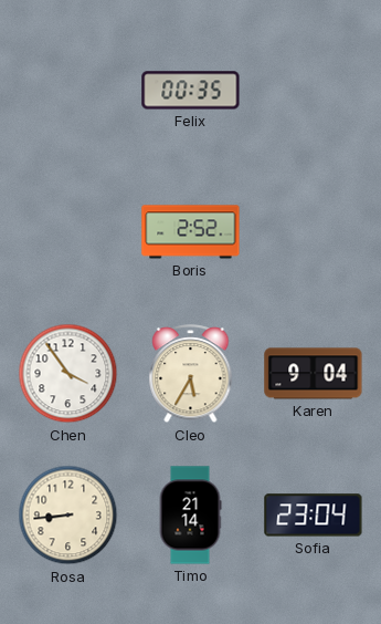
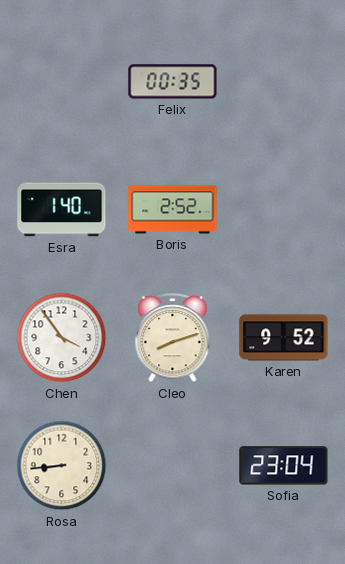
Esra: none -> 1:40
Cleo: 5:35 -> 8:12
Karen: 9:04 -> 9:52
Timo: 21:14 -> none
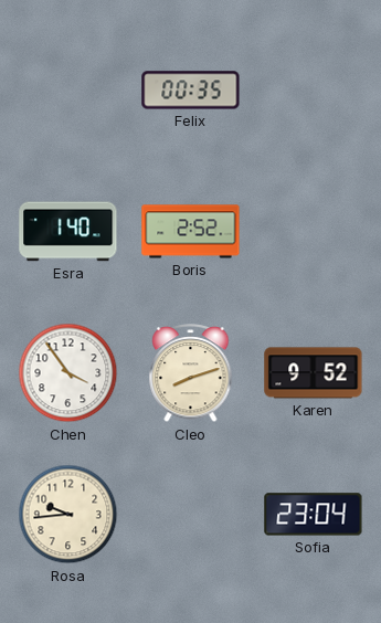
Rosa: 8:44 -> 9:44
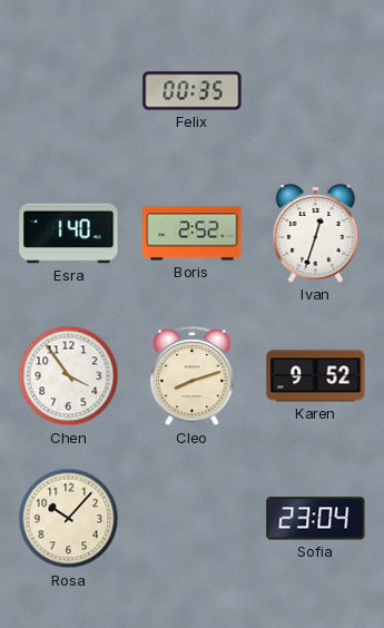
Ivan: none -> 12:33
Rosa: 9:44 -> 10:07
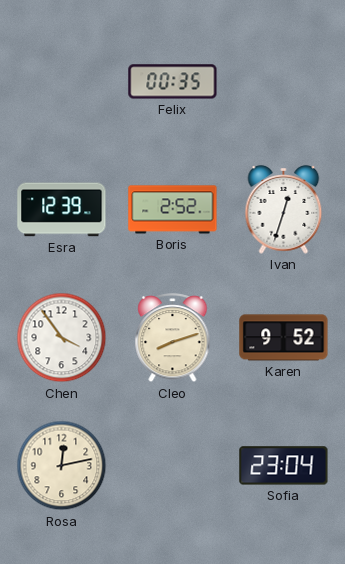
Esra: 1:40 -> 12:39
Rosa: 10:07 -> 12:13
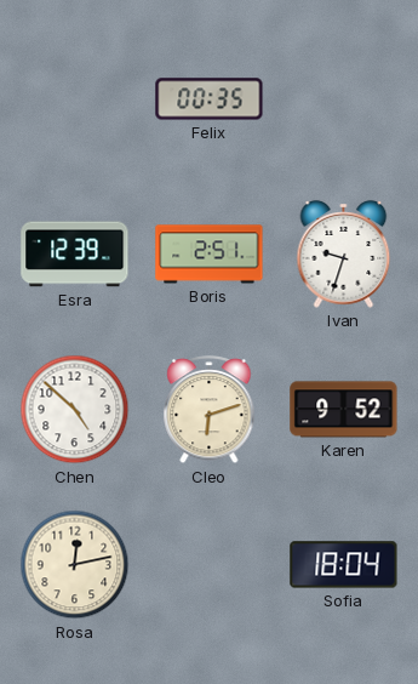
Boris: 2:52 -> 2:51
Ivan: 12:33 -> 9:33
Chen: 3:54 -> 4:52
Cleo: 8:12 -> 6:12
Sofia: 23:04 -> 18:04
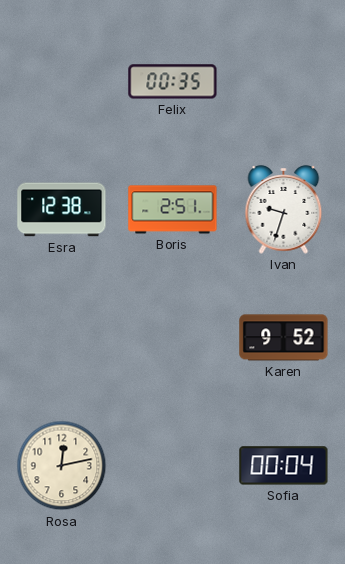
Esra: 12:39 -> 12:38
Chen: 4:52 -> none
Cleo: 6:12 -> none
Sofia: 18:04 -> 00:04
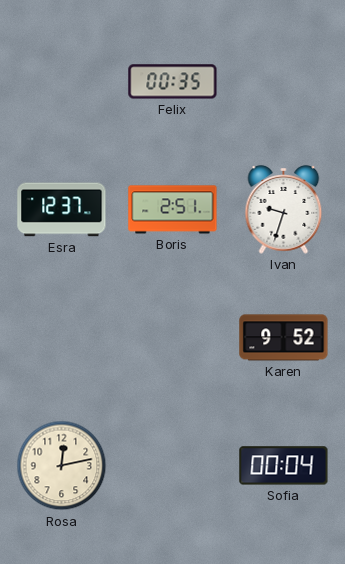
Esra: 12:38 -> 12:37
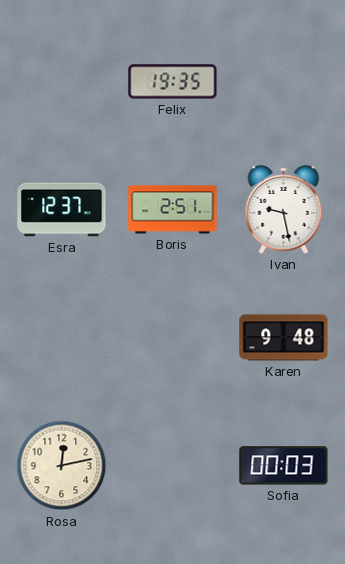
Felix: 00:35 -> 19:35
Ivan: 9:33 -> 9:28
Karen: 9:52 -> 9:48
Sofia: 00:04 -> 00:03
